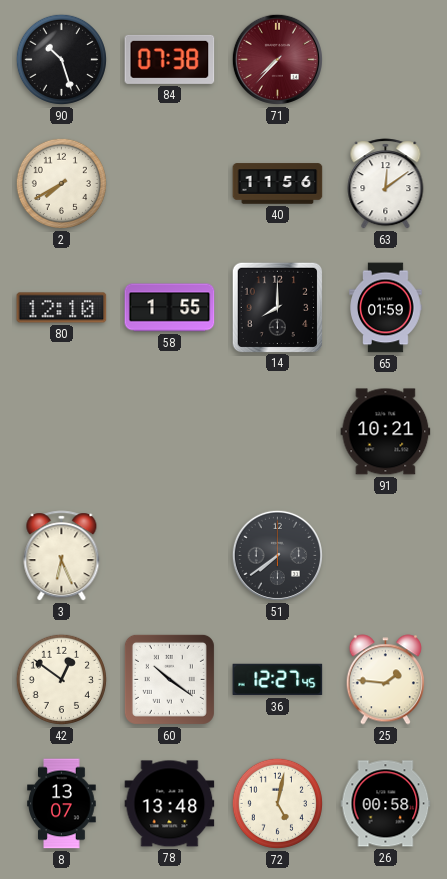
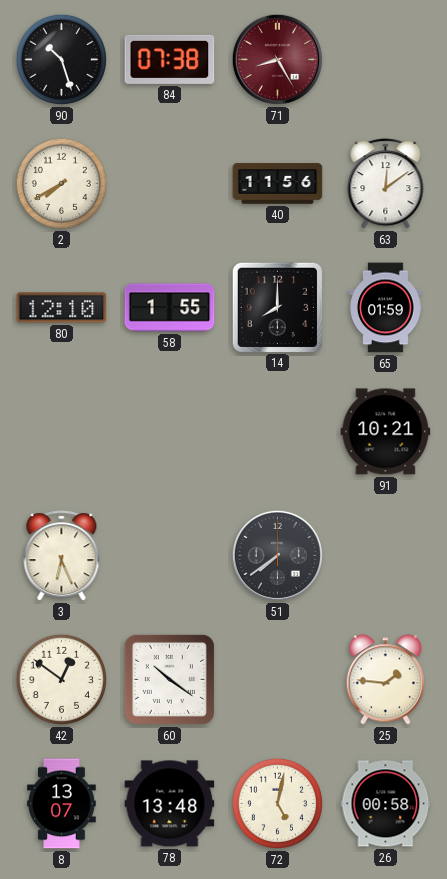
71: 7:37 -> 8:25
36: 12:27 -> none
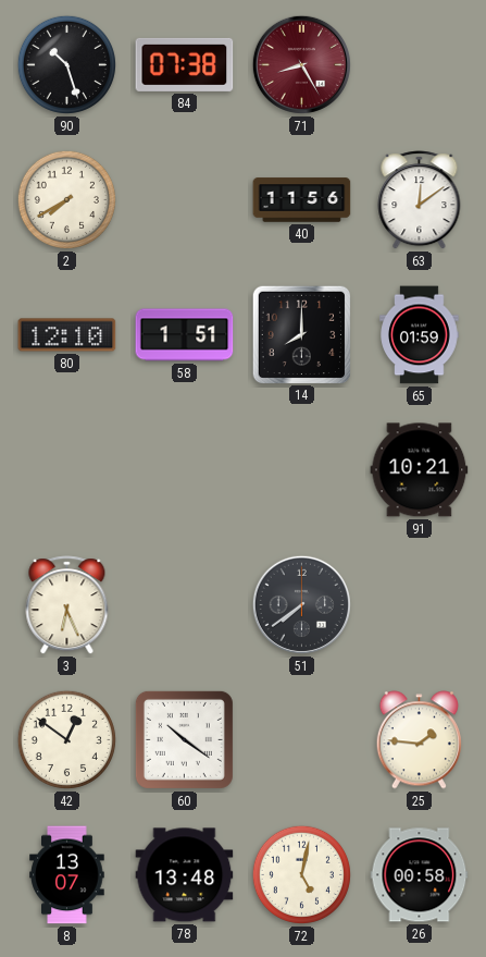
58: 1:55 -> 1:51
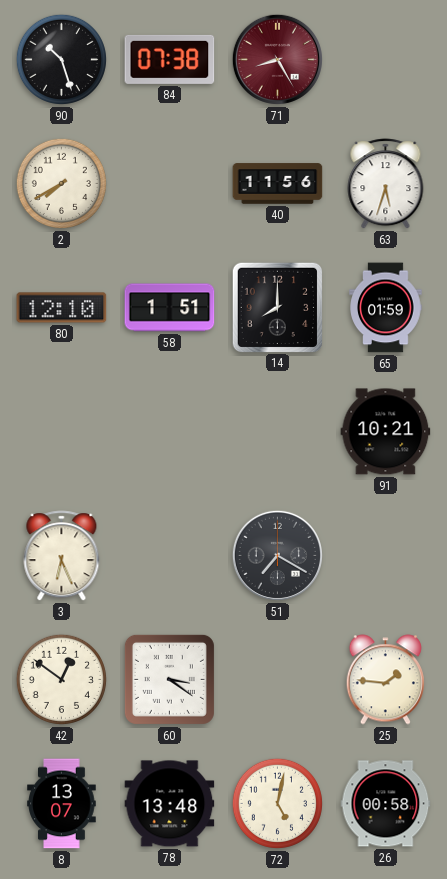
63: 12:09 -> 5:33
51: 7:39 -> 7:20
60: 10:21 -> 3:21
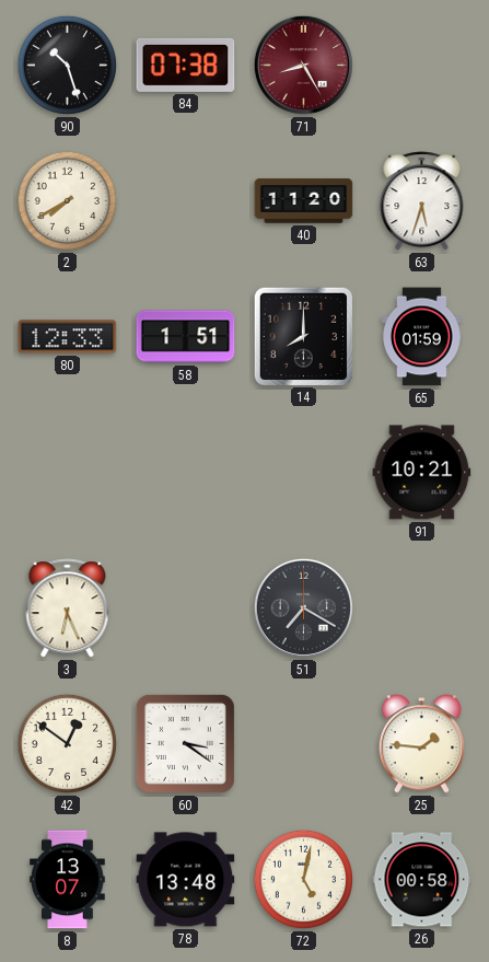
40: 11:56 -> 11:20
80: 12:10 -> 12:33
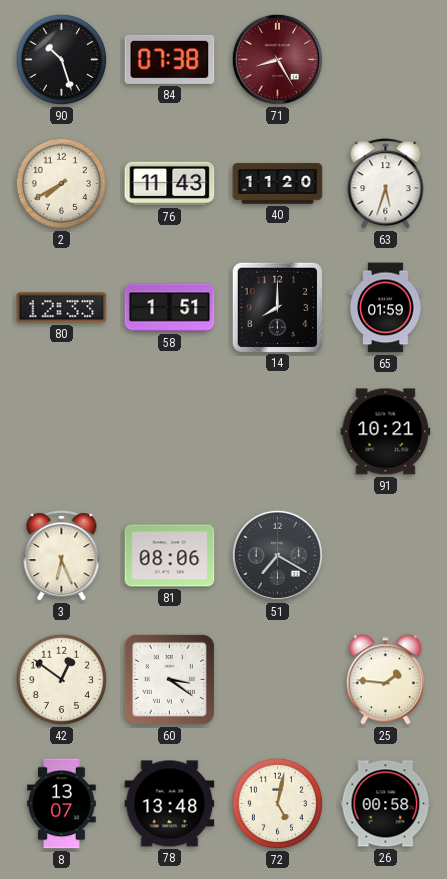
76: none -> 11:43
81: none -> 08:06
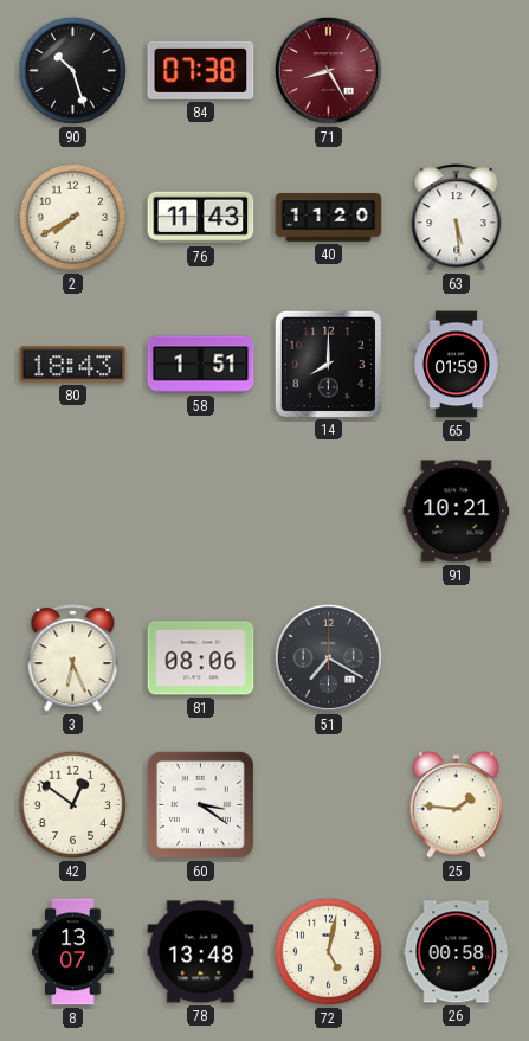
63: 5:33 -> 5:29
80: 12:33 -> 18:43
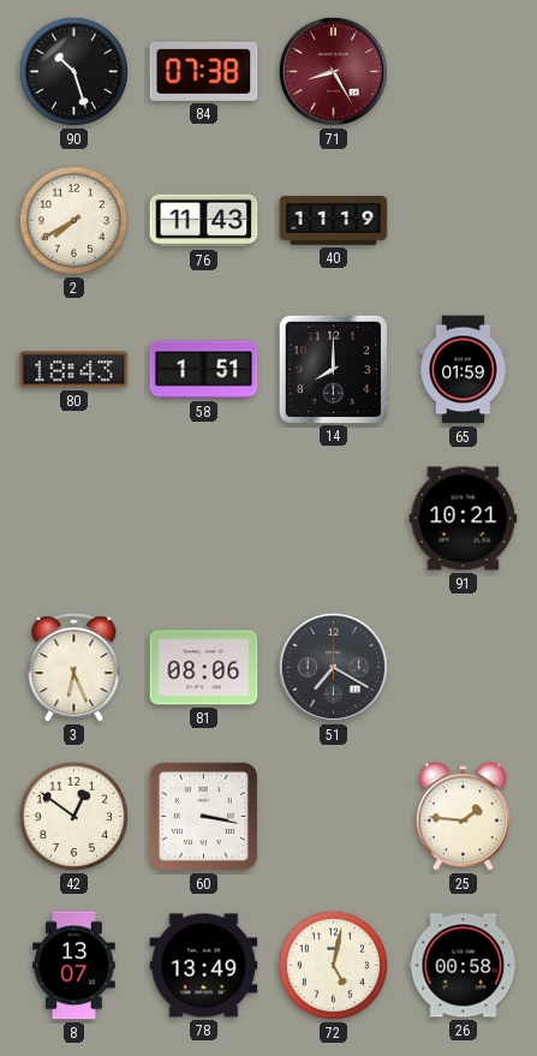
40: 11:20 -> 11:19
63: 5:29 -> none
60: 3:21 -> 3:17
78: 13:48 -> 13:49
